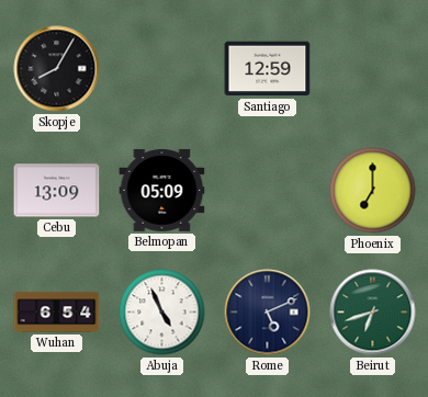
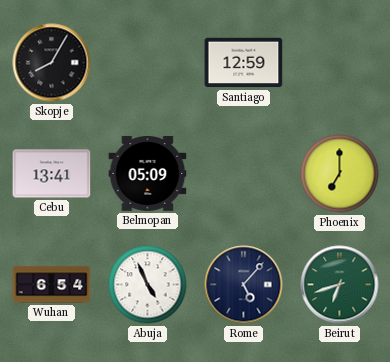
Cebu: 13:09 -> 13:41
Rome: 5:11 -> 5:07
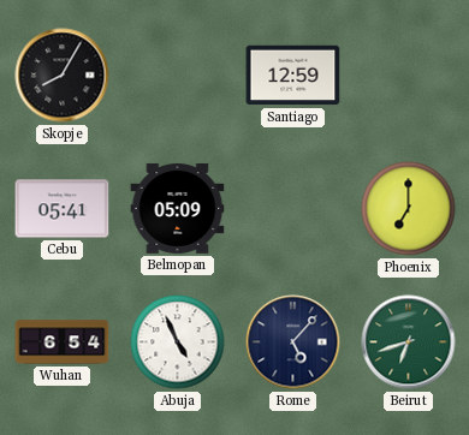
Cebu: 13:41 -> 05:41
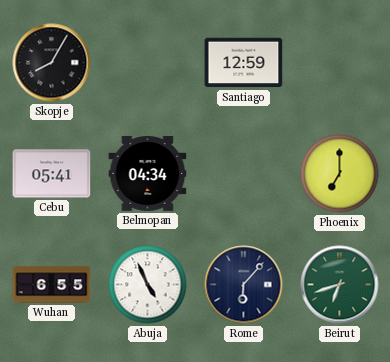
Belmopan: 05:09 -> 04:34
Wuhan: 6:54 -> 6:55
Rome: 5:07 -> 6:07
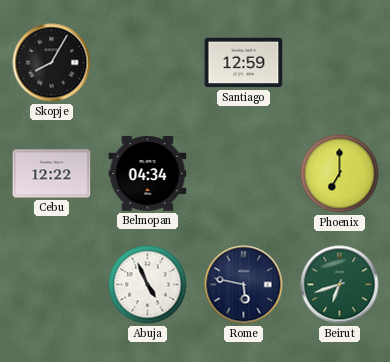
Cebu: 05:41 -> 12:22
Wuhan: 6:55 -> none
Rome: 6:07 -> 5:47
